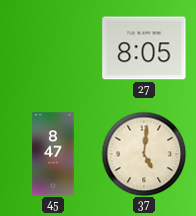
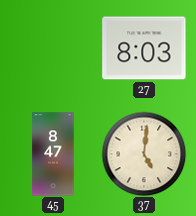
27: 8:05 -> 8:03
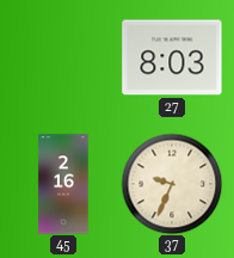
45: 8:47 -> 2:16
37: 5:01 -> 9:34
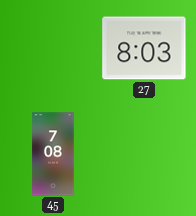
45: 2:16 -> 7:08
37: 9:34 -> none
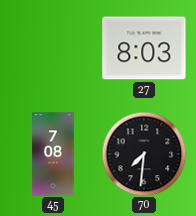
70: none -> 7:31
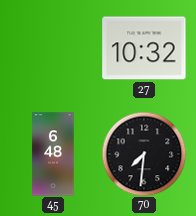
27: 8:03 -> 10:32
45: 7:08 -> 6:48
